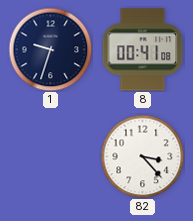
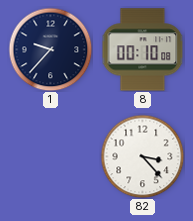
1: 9:33 -> 9:37
8: 00:41 -> 00:10
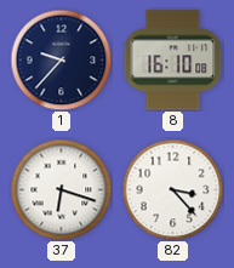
8: 00:10 -> 16:10
37: none -> 6:18
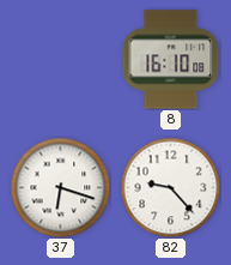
1: 9:37 -> none
82: 3:23 -> 9:23
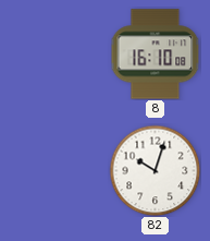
37: 6:18 -> none
82: 9:23 -> 10:03
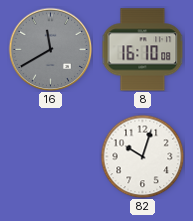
16: none -> 11:40
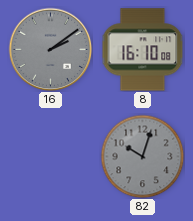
16: 11:40 -> 2:09
82 dial: white -> grey
